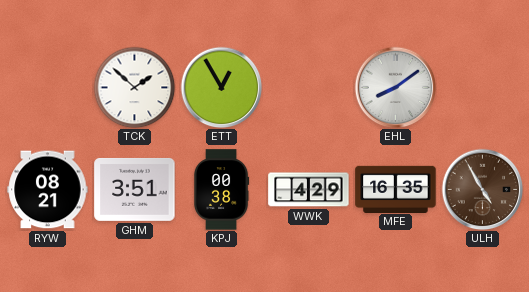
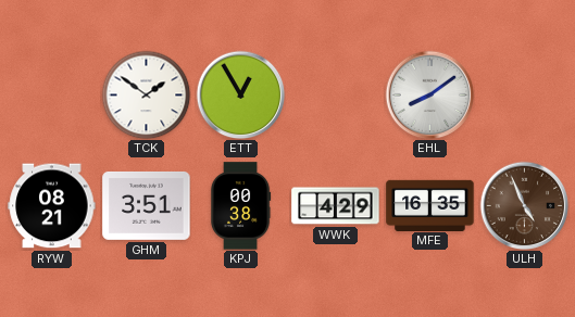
TCK: 1:52 -> 1:51
ULH: 4:55 -> 4:56
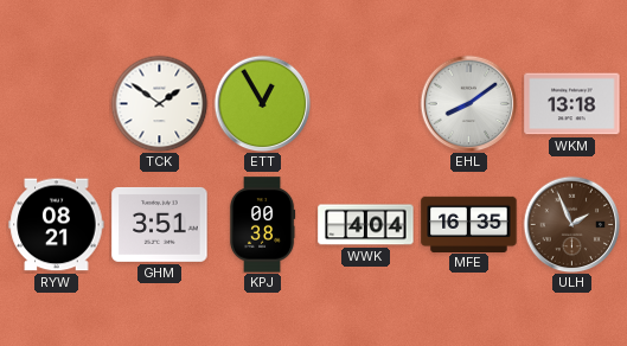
WKM: none -> 13:18
WWK: 4:29 -> 4:04
ULH: 4:56 -> 1:56
